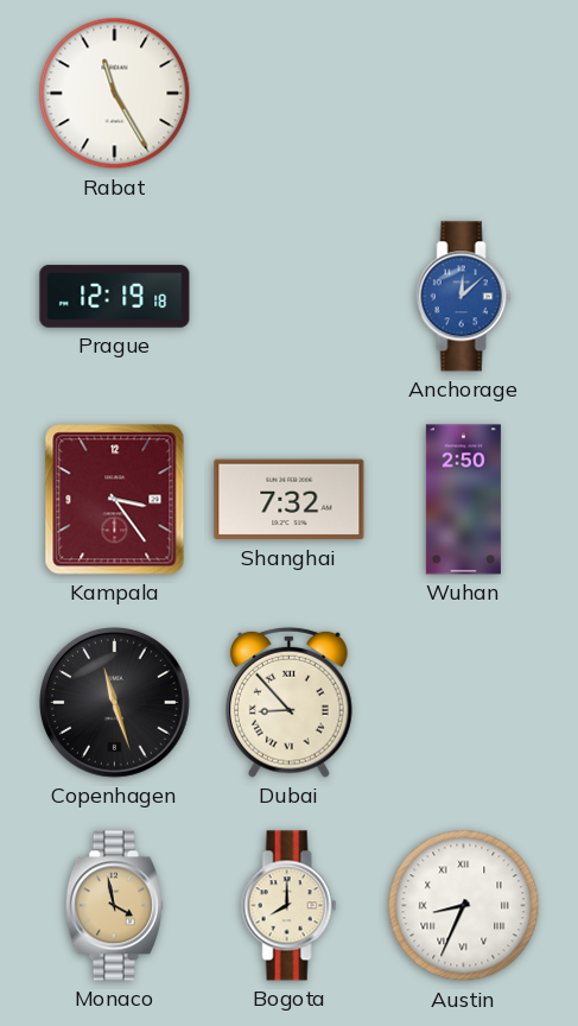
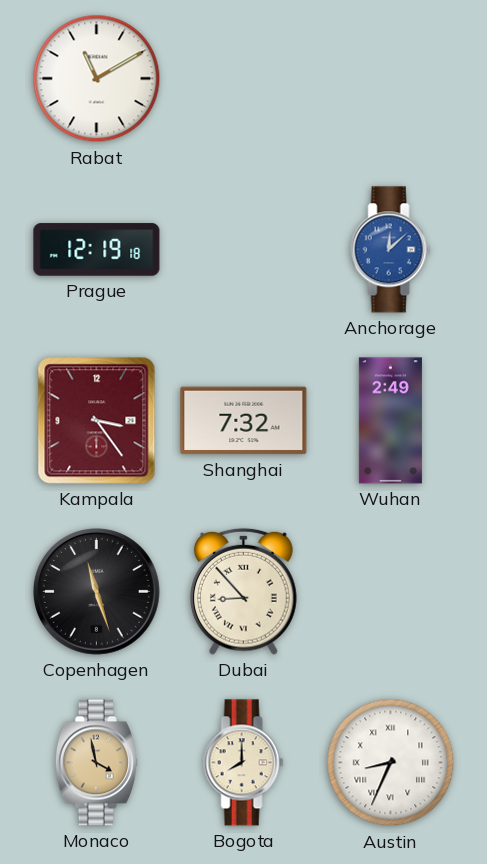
Rabat: 11:25 -> 11:10
Wuhan: 2:50 -> 2:49
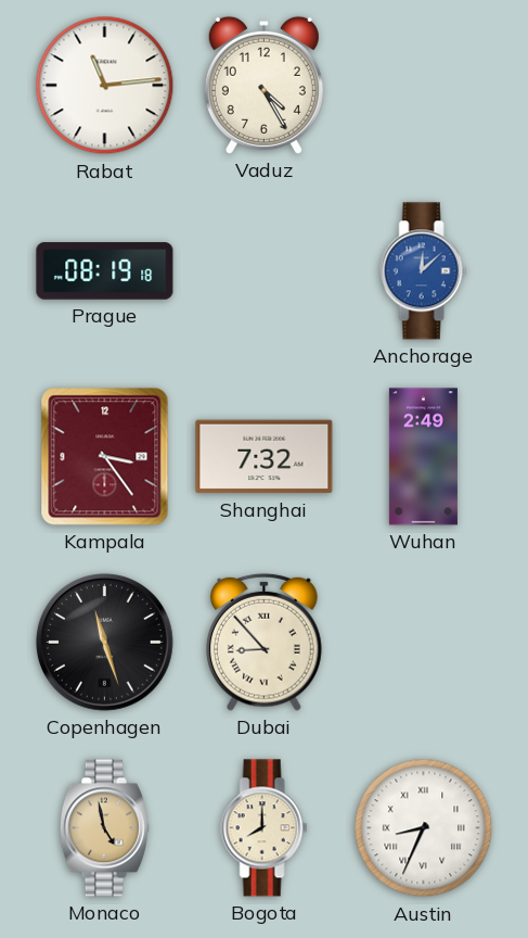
Rabat: 11:10 -> 11:14
Vaduz: none -> 4:25
Prague: 12:19 -> 08:19
Monaco: 3:58 -> 4:58
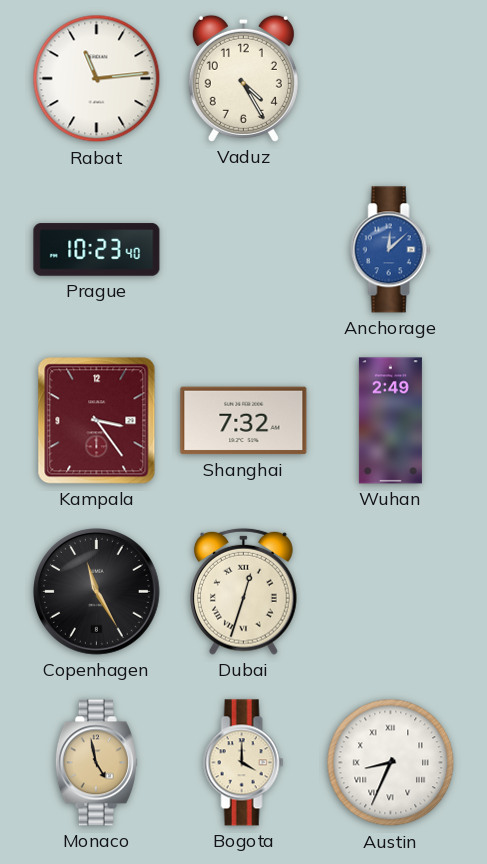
Prague: 08:19 -> 10:23
Copenhagen: 11:27 -> 11:25
Dubai: 8:53 -> 12:33
Bogota: 8:00 -> 4:00
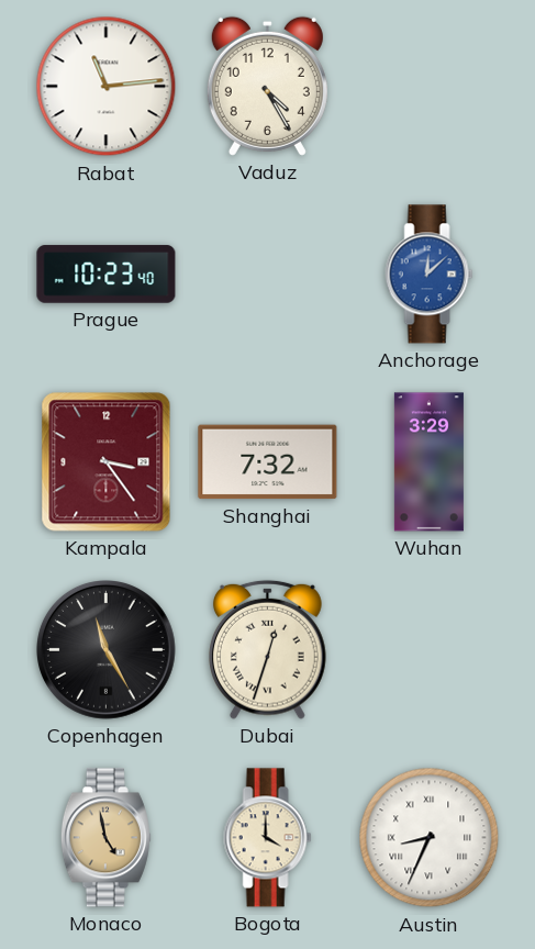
Wuhan: 2:49 -> 3:29
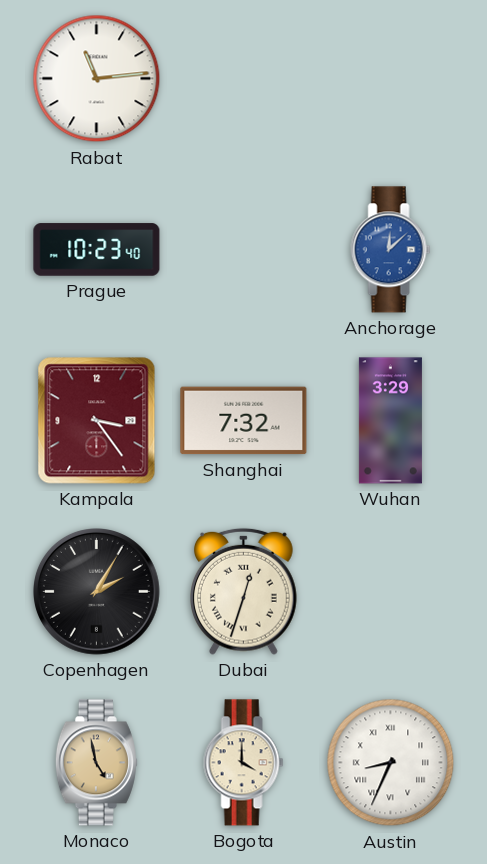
Vaduz: 4:25 -> none
Copenhagen: 11:25 -> 2:05
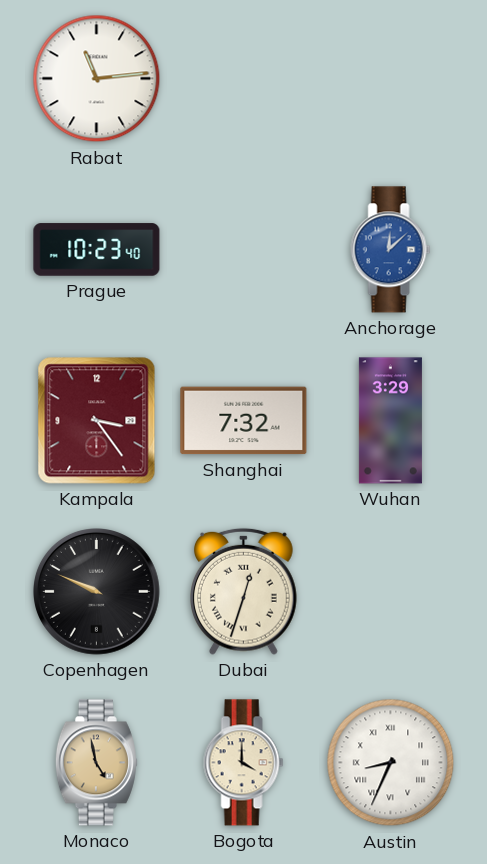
Copenhagen: 2:05 -> 9:49
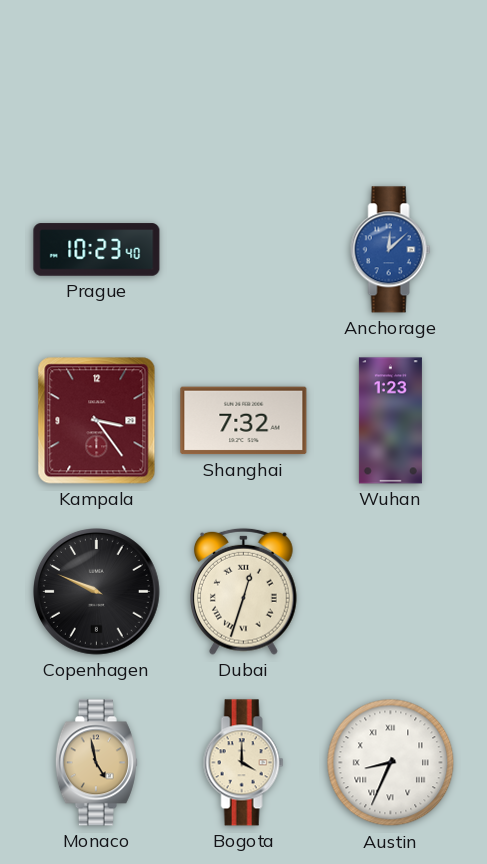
Rabat: 11:14 -> none
Wuhan: 3:29 -> 1:23
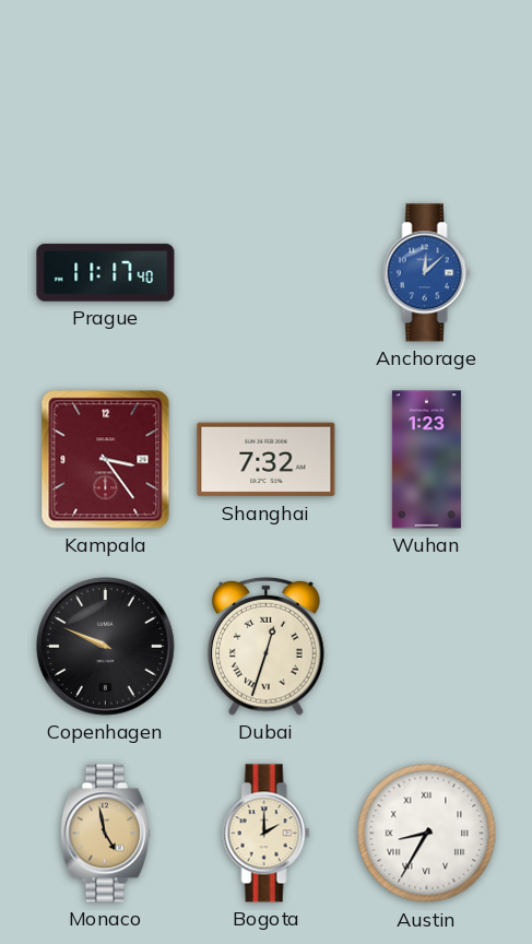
Prague: 10:23 -> 11:17
Bogota: 4:00 -> 2:00
Austin: 8:34 -> 8:35
